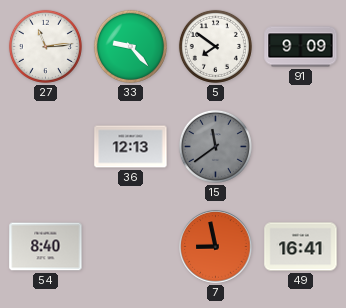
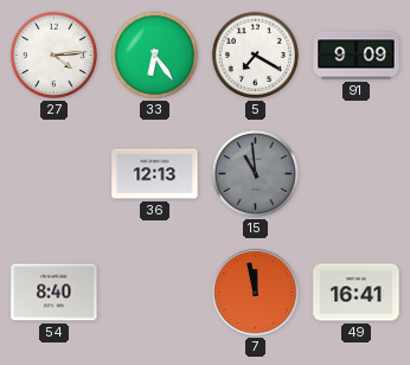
27: 11:14 -> 4:14
33: 9:23 -> 6:24
5: 7:51 -> 7:20
15: 11:39 -> 10:59
7: 8:58 -> 11:58
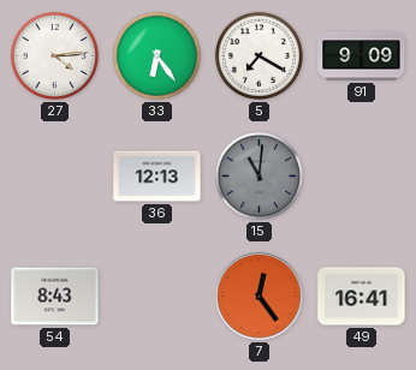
15: 10:59 -> 11:01
54: 8:40 -> 8:43
7: 11:58 -> 12:24
